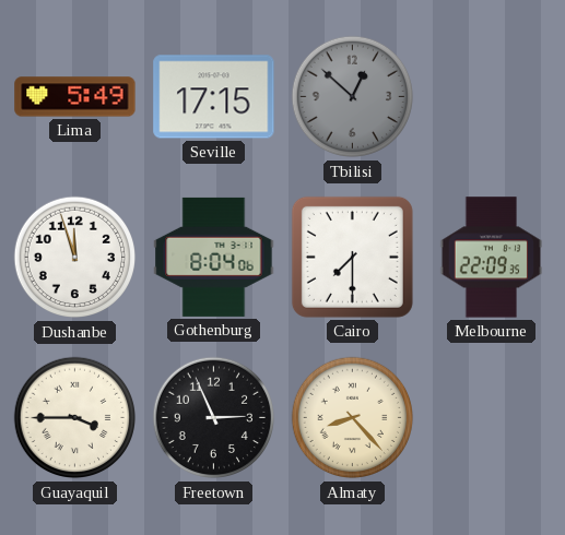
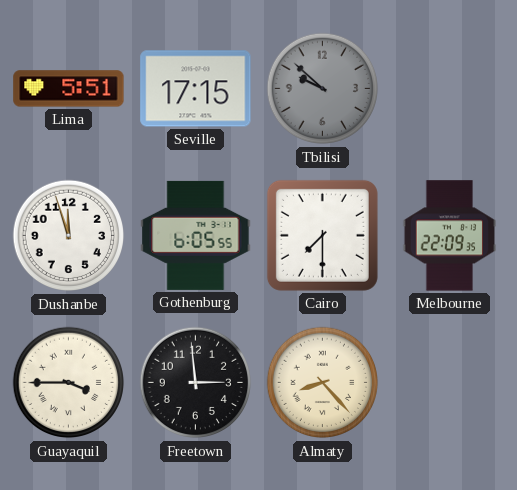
Lima: 5:49 -> 5:51
Tbilisi: 12:52 -> 9:52
Gothenburg: 8:04 -> 6:05
Freetown: 2:56 -> 2:59
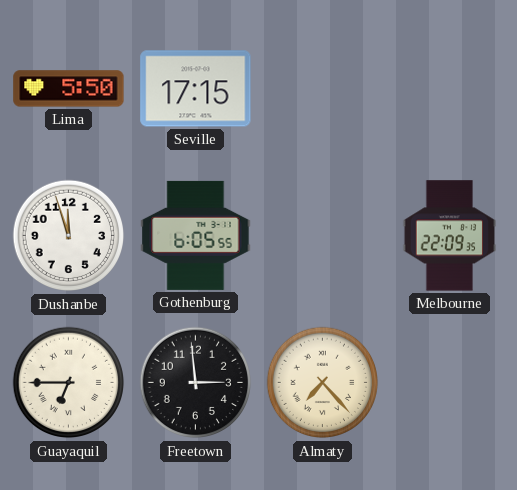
Lima: 5:51 -> 5:50
Tbilisi: 9:52 -> none
Cairo: 7:30 -> none
Guayaquil: 3:45 -> 6:45
Almaty: 8:23 -> 7:23
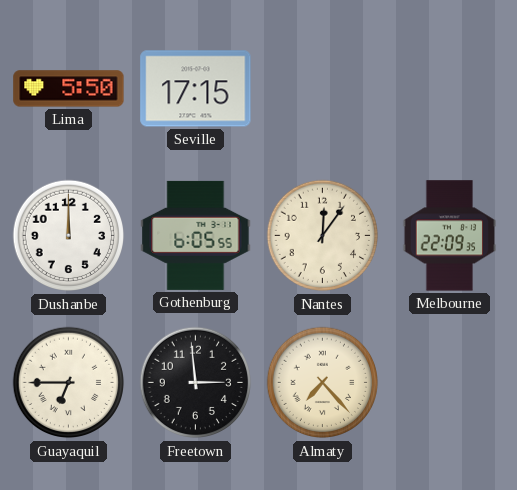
Dushanbe: 11:57 -> 12:00
Nantes: none -> 12:06
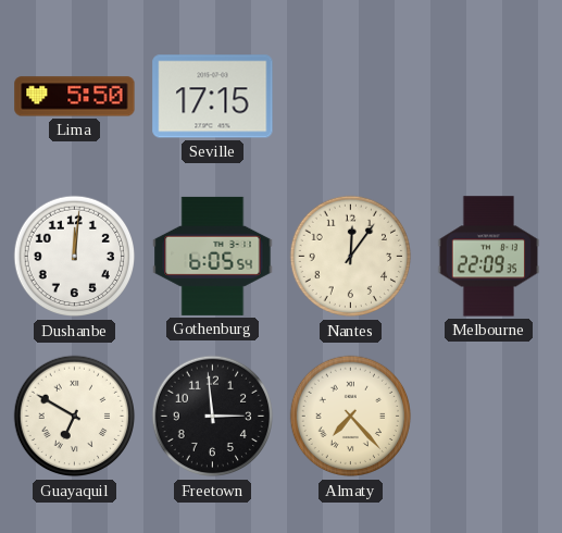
Dushanbe: 12:00 -> 12:01
Gothenburg: 6:05:55 -> 6:05:54
Guayaquil: 6:45 -> 6:50
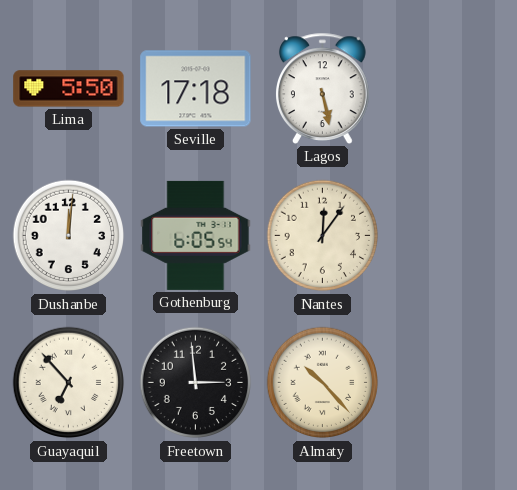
Seville: 17:15 -> 17:18
Lagos: none -> 5:28
Melbourne: 22:09 -> none
Guayaquil: 6:50 -> 6:53
Almaty: 7:23 -> 10:23
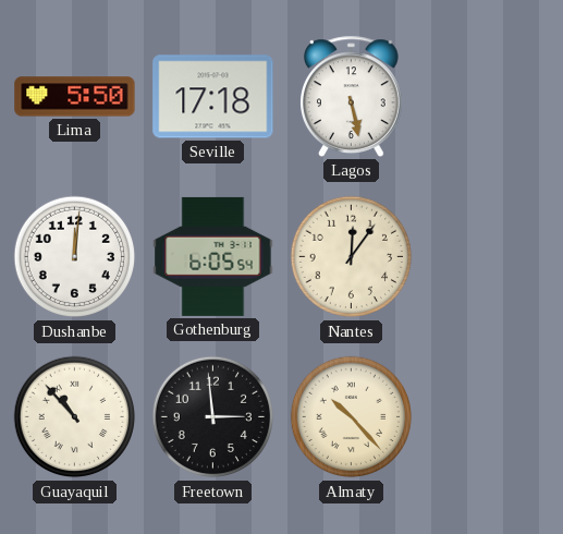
Guayaquil: 6:53 -> 10:53
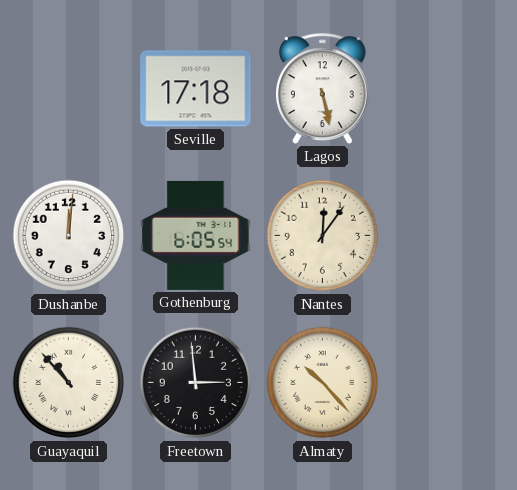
Lima: 5:50 -> none
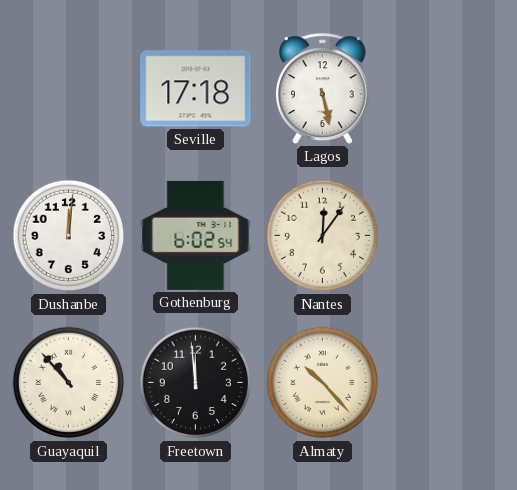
Gothenburg: 6:05 -> 6:02
Freetown: 2:59 -> 11:59
